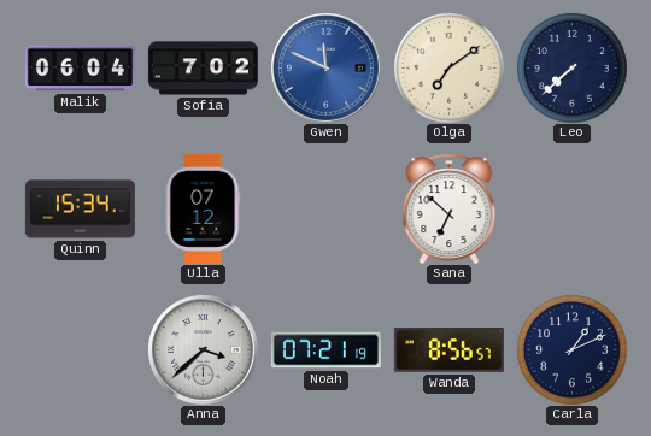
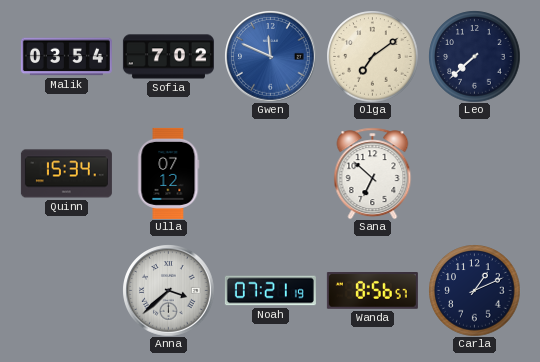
Malik: 06:04 -> 03:54
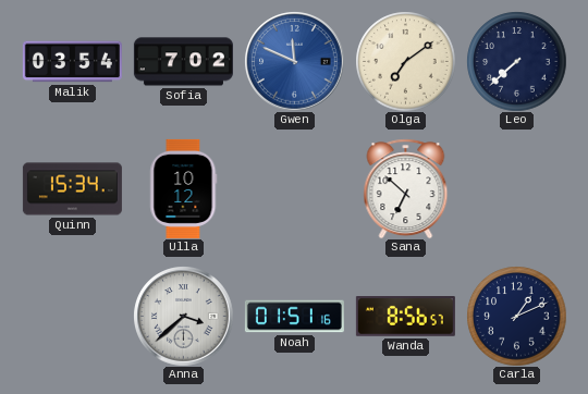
Ulla: 07:12 -> 10:12
Noah: 07:21 -> 01:51
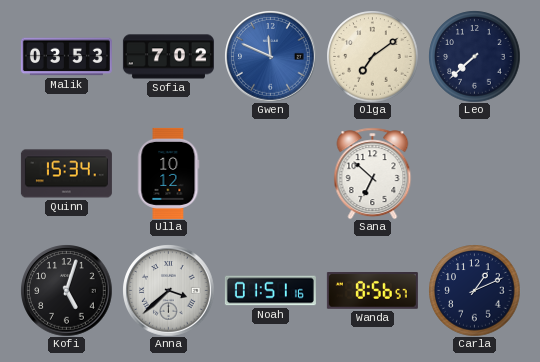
Malik: 03:54 -> 03:53
Kofi: none -> 5:03
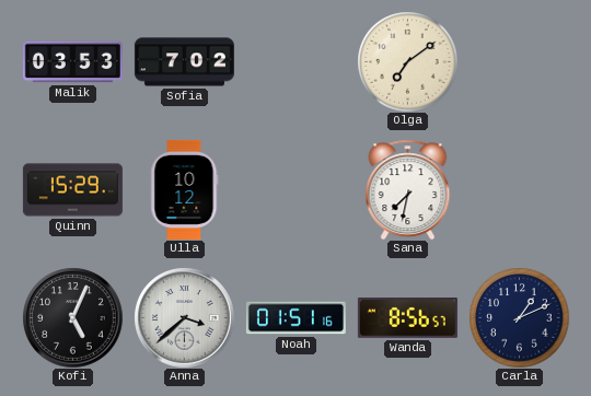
Gwen: 11:49 -> none
Leo: 7:38 -> none
Quinn: 15:34 -> 15:29
Sana: 6:52 -> 7:32
Kofi: 5:03 -> 5:04
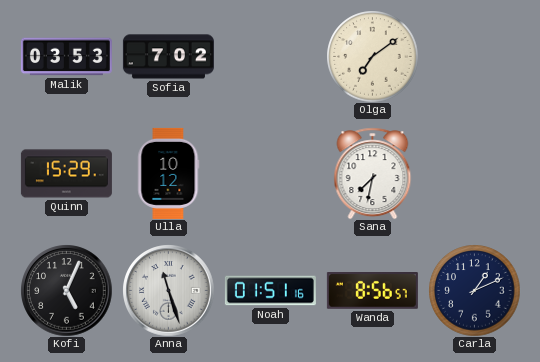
Anna: 3:38 -> 11:27
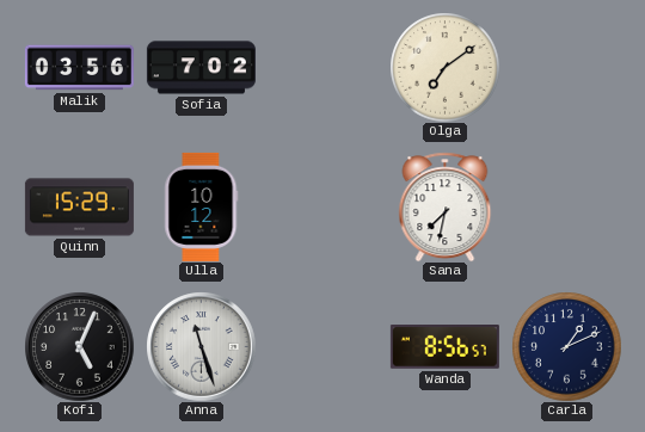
Malik: 03:53 -> 03:56
Noah: 01:51 -> none
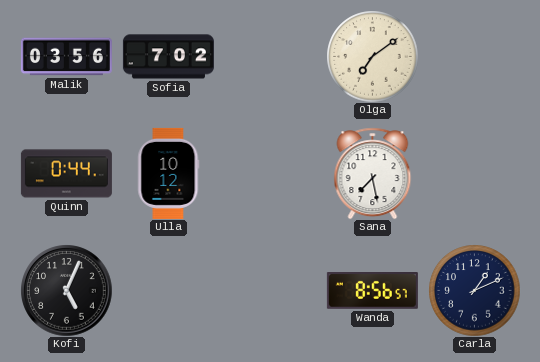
Quinn: 15:29 -> 0:44
Sana: 7:32 -> 7:28
Anna: 11:27 -> none
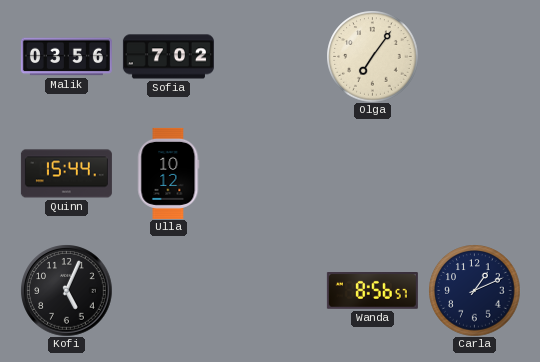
Olga: 7:09 -> 7:06
Quinn: 0:44 -> 15:44
Sana: 7:28 -> none
